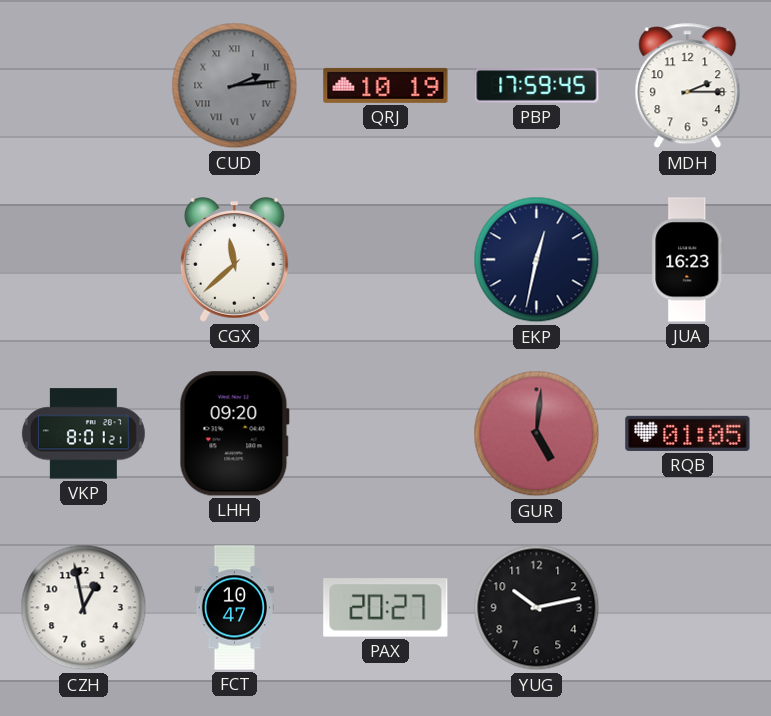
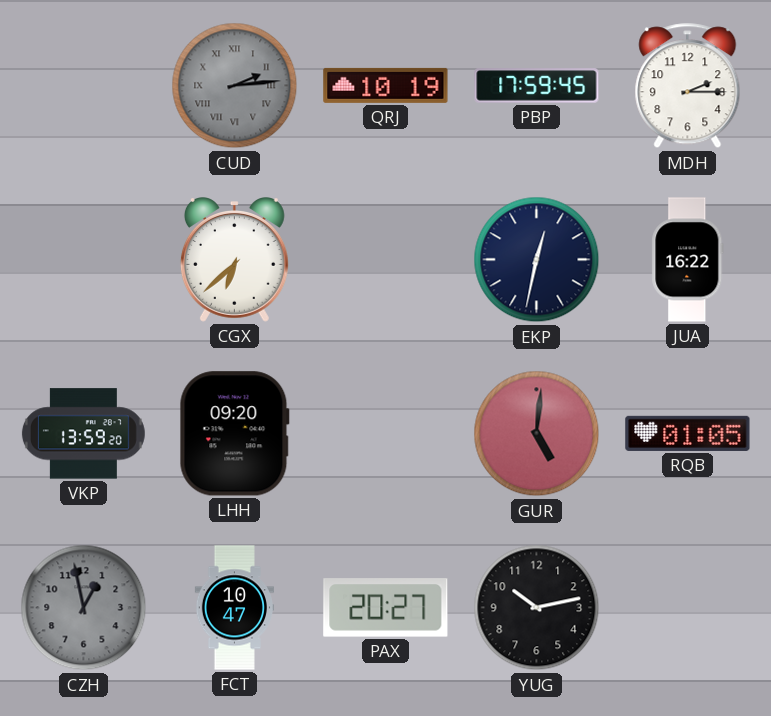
CGX: 11:38 -> 6:38
JUA: 16:23 -> 16:22
VKP: 8:01 -> 13:59
CZH dial: white -> grey
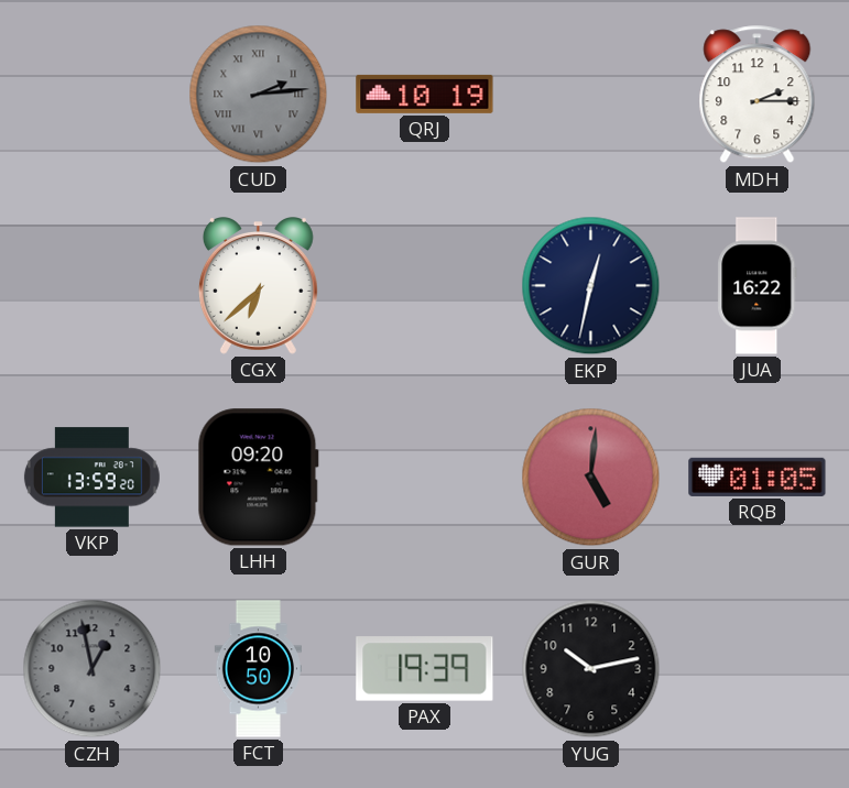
PBP: 17:59 -> none
FCT: 10:47 -> 10:50
PAX: 20:27 -> 19:39
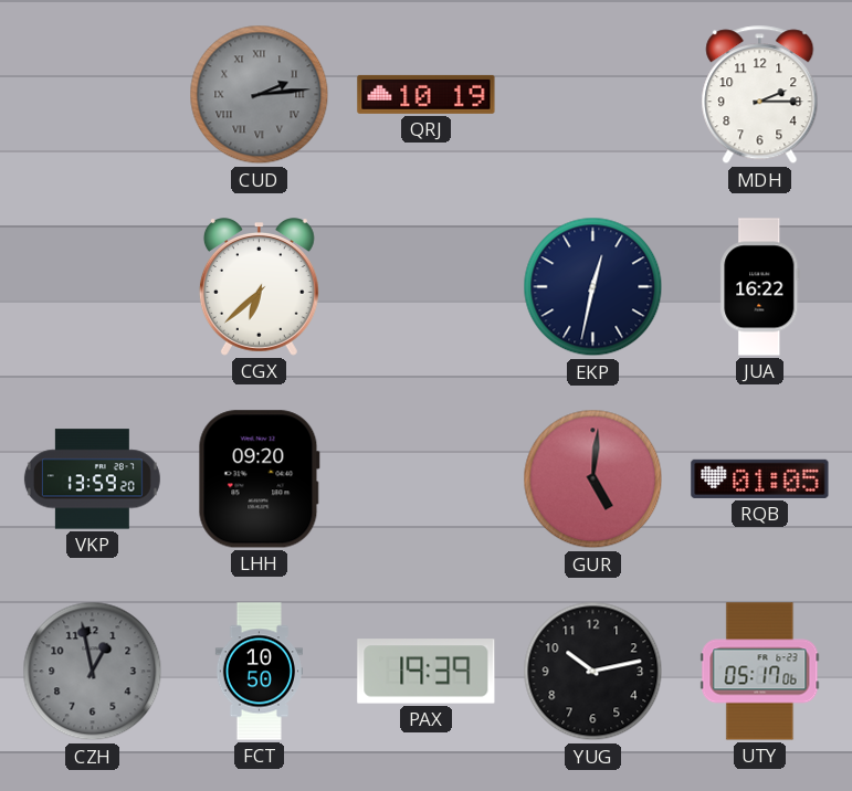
UTY: none -> 05:17
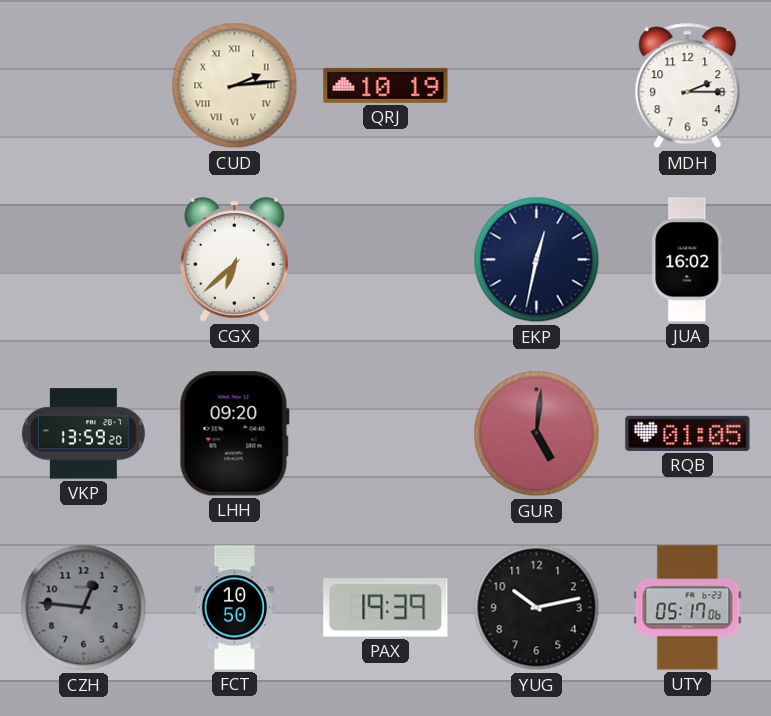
CUD dial: grey -> cream
JUA: 16:22 -> 16:02
CZH: 12:58 -> 12:46
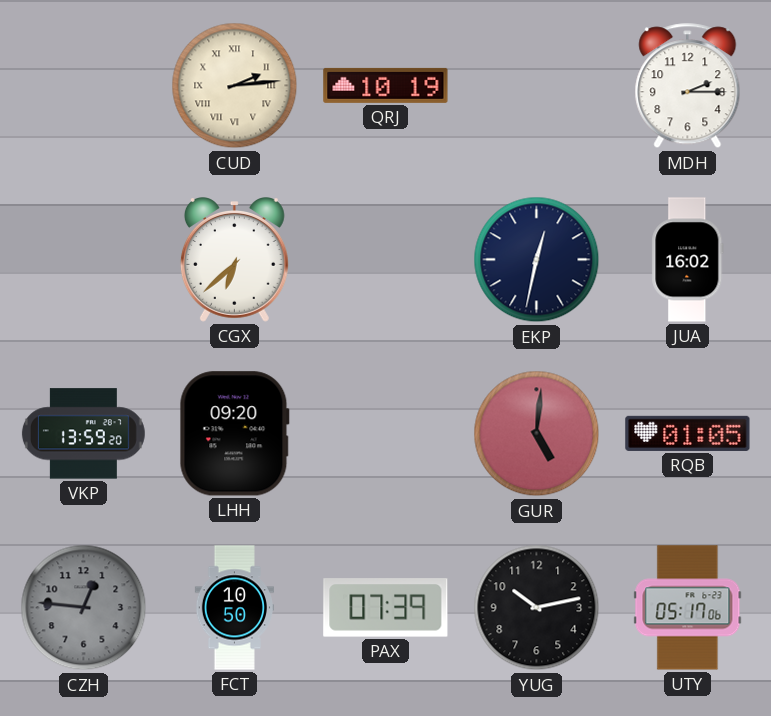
PAX: 19:39 -> 07:39
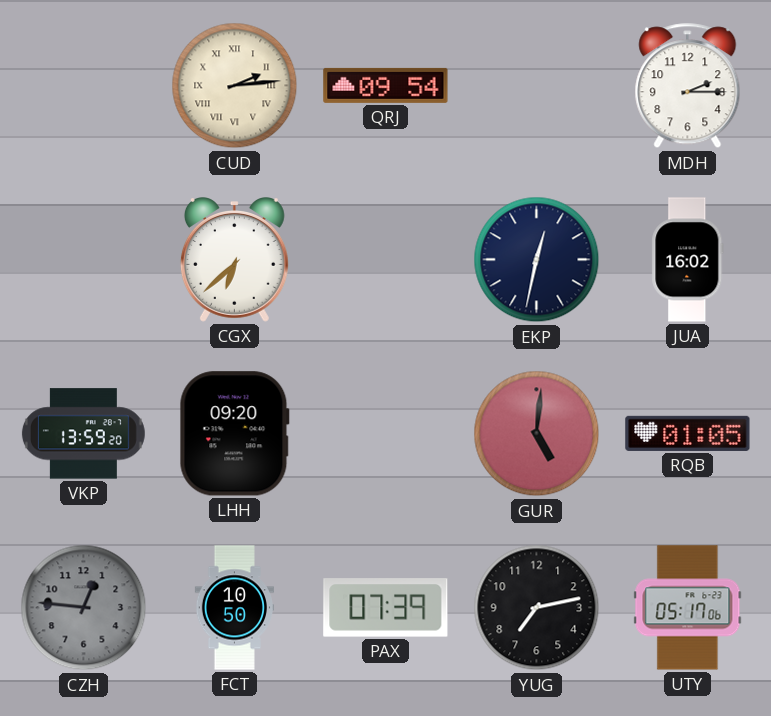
QRJ: 10:19 -> 09:54
YUG: 10:13 -> 7:13
